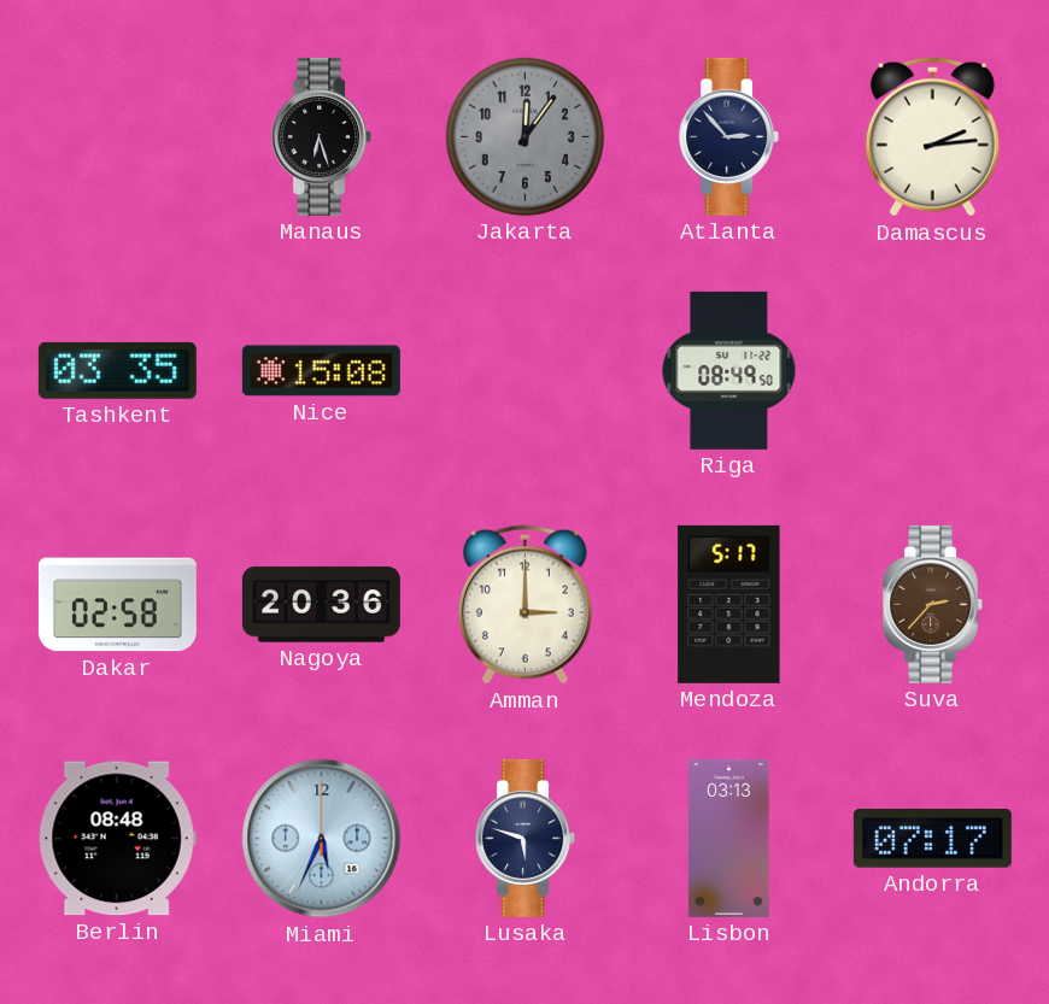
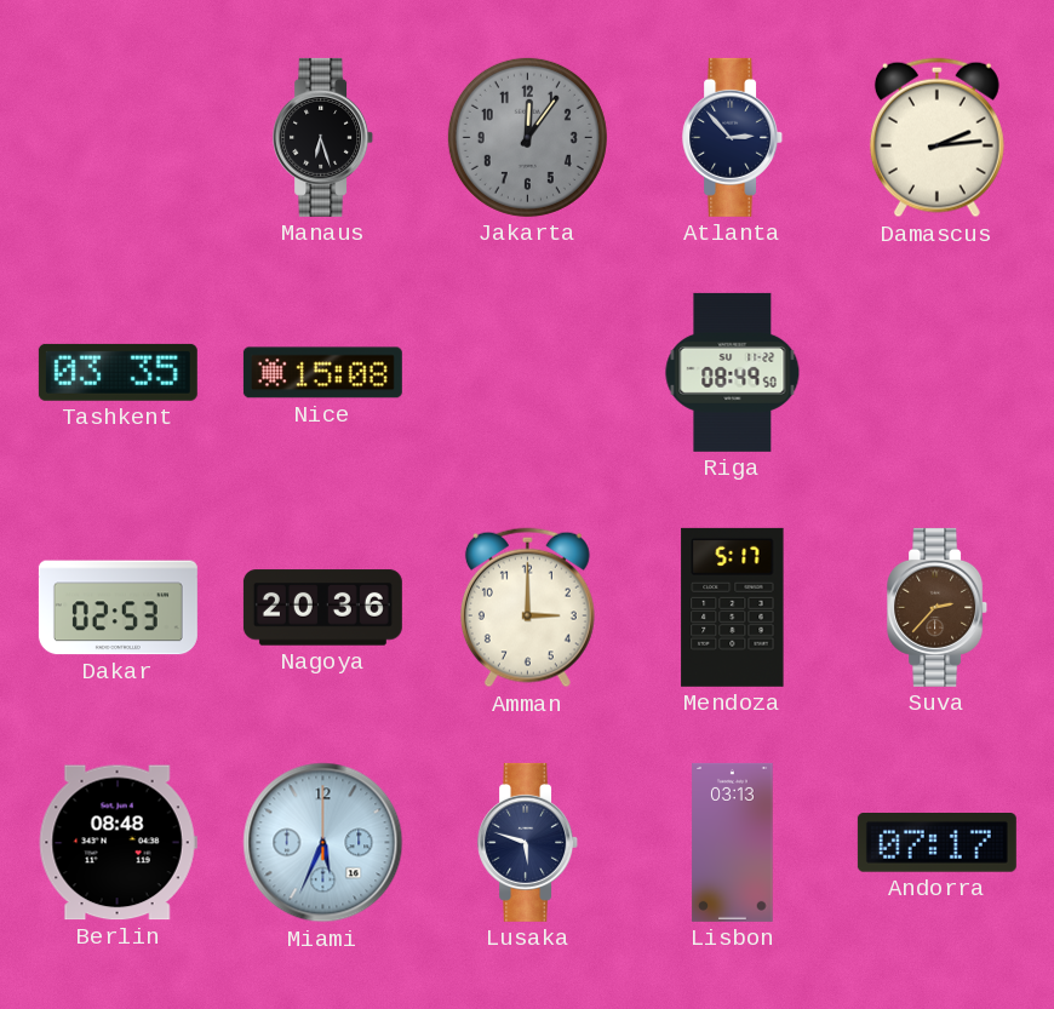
Dakar: 02:58 -> 02:53
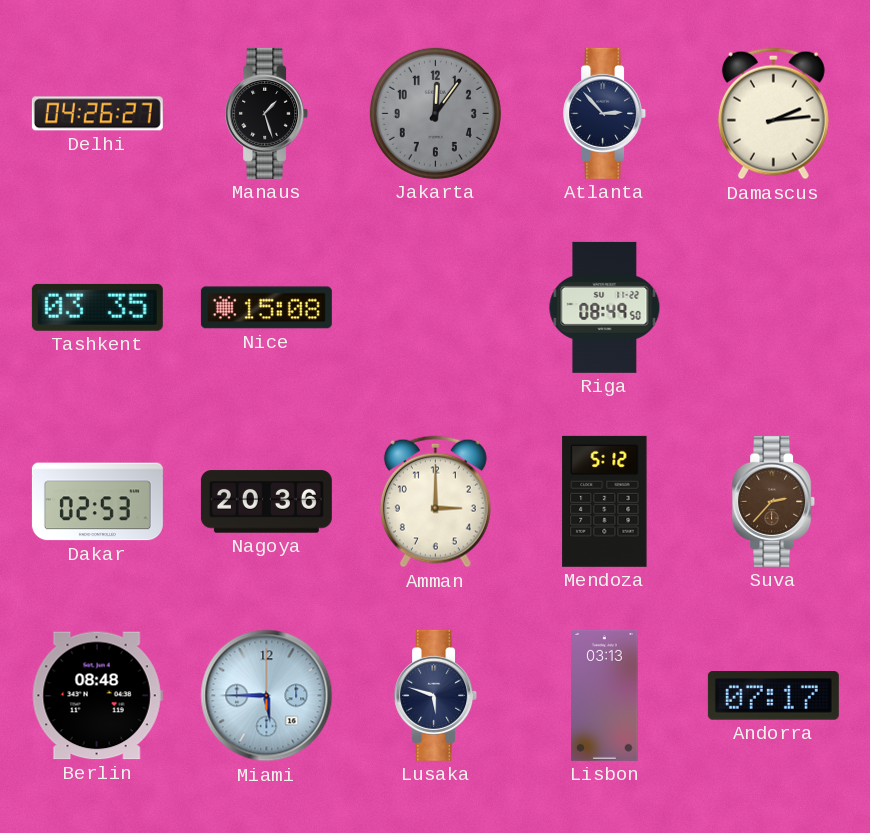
Delhi: none -> 04:26
Manaus: 6:27 -> 1:27
Mendoza: 5:17 -> 5:12
Miami: 5:34 -> 5:45
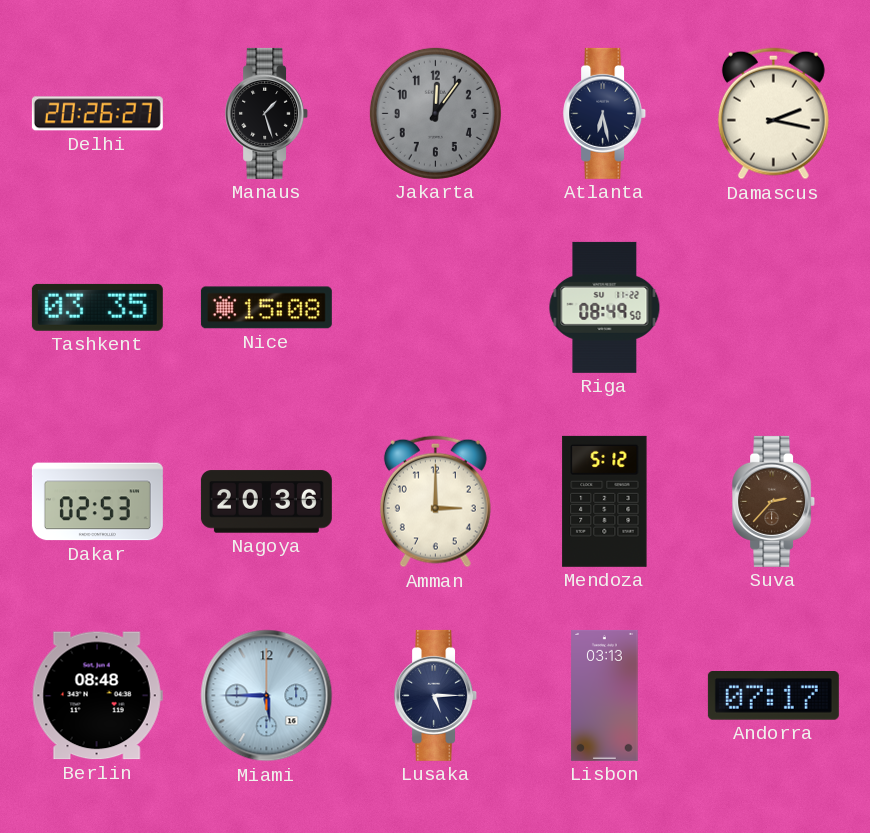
Delhi: 04:26 -> 20:26
Atlanta: 2:53 -> 6:28
Damascus: 2:14 -> 2:17
Lusaka: 5:48 -> 5:15
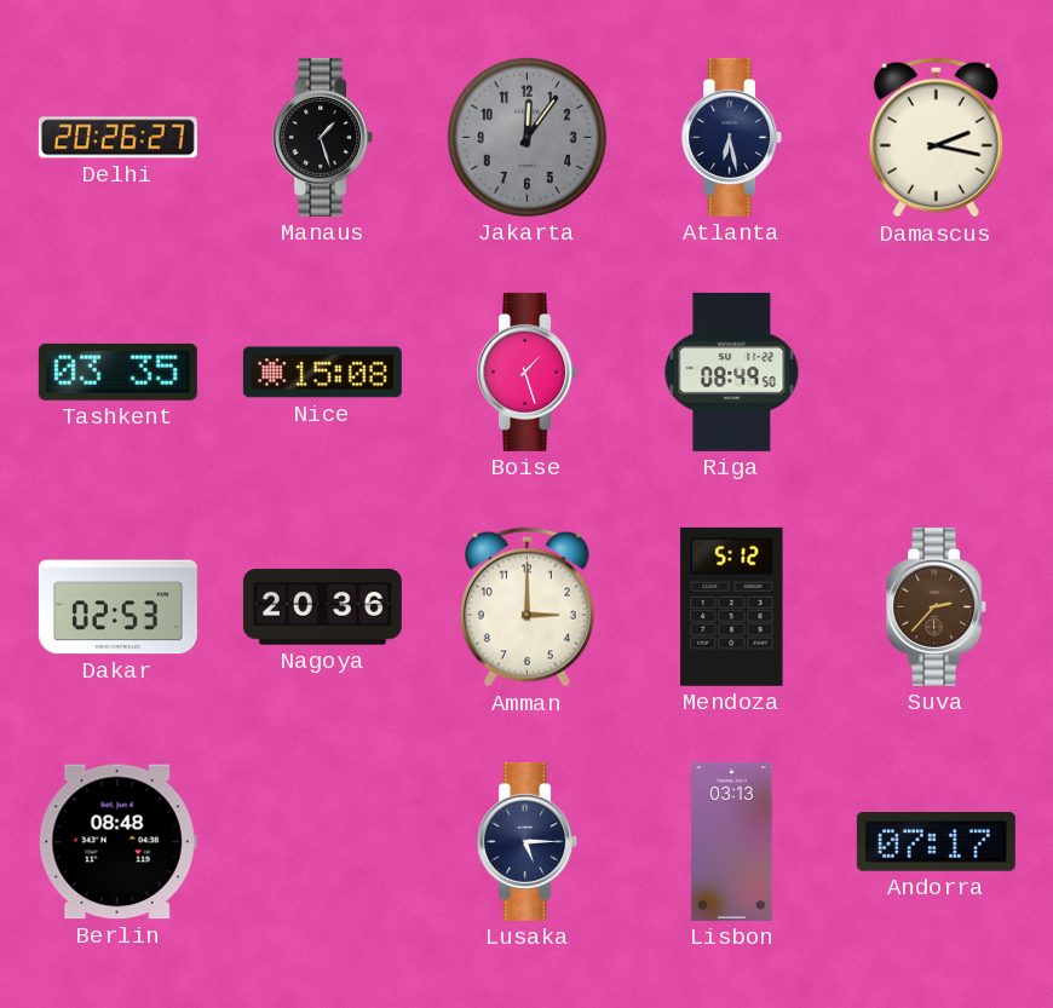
Boise: none -> 1:27
Miami: 5:45 -> none
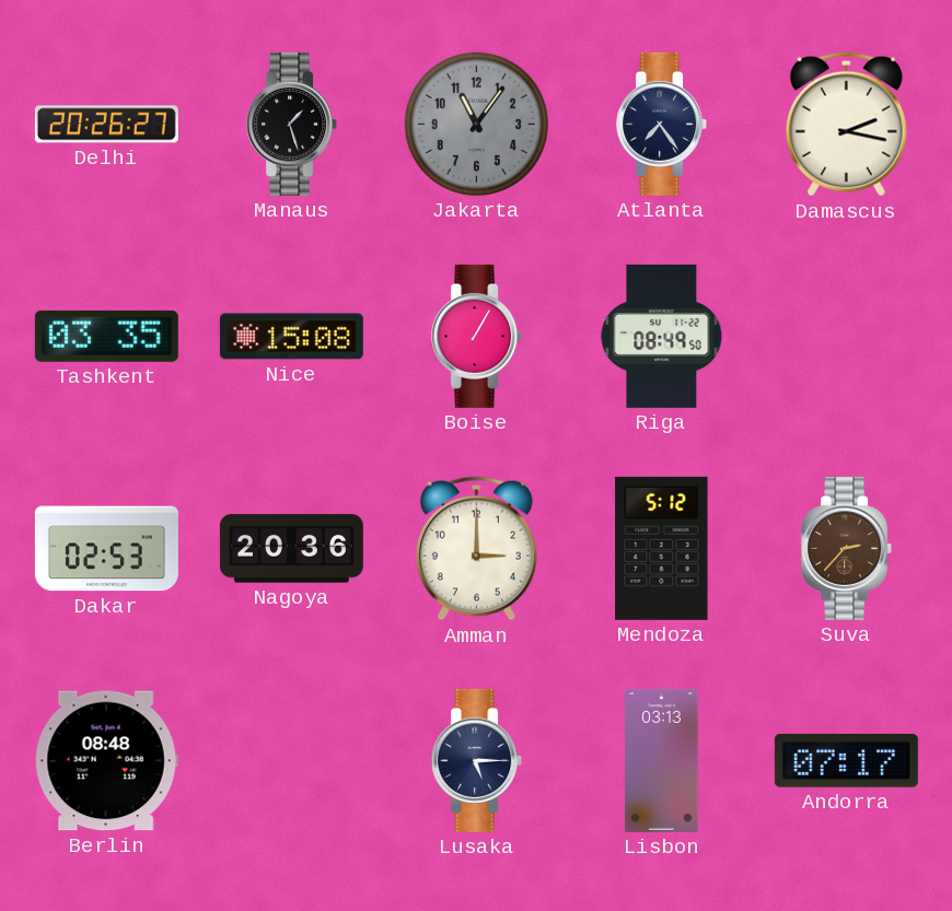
Jakarta: 12:06 -> 11:06
Atlanta: 6:28 -> 7:24
Boise: 1:27 -> 1:05
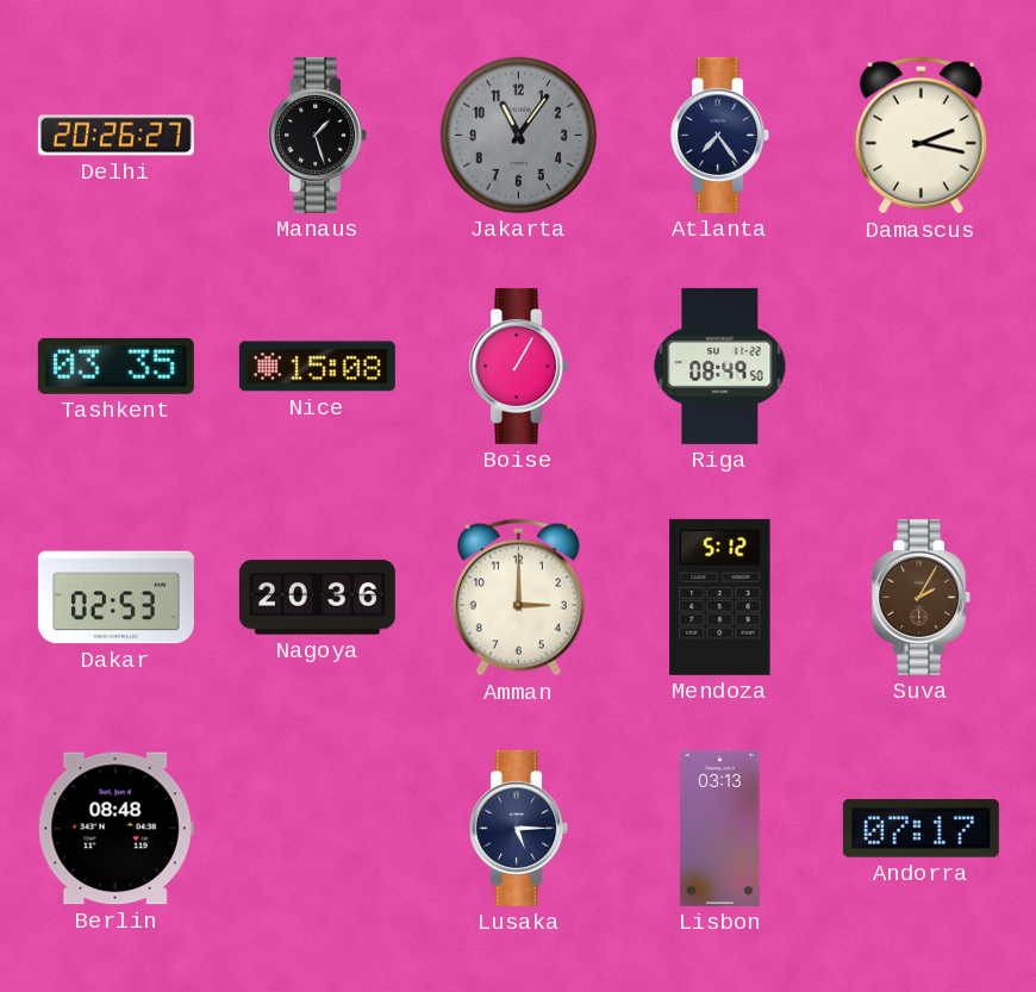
Suva: 2:37 -> 2:05
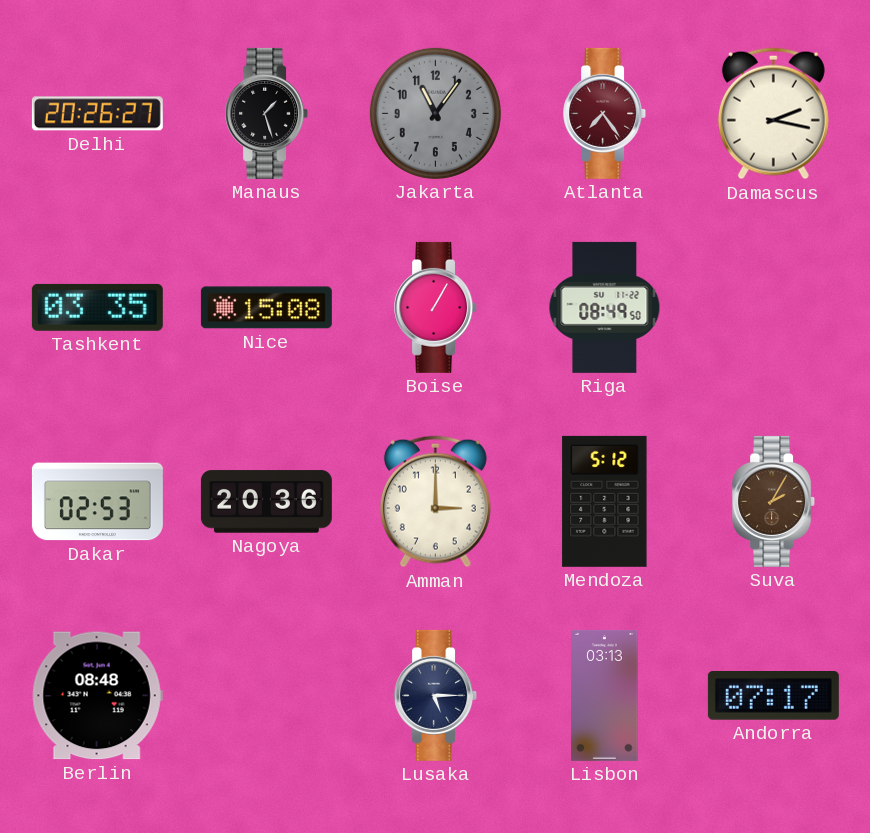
Atlanta dial: navy -> burgundy
